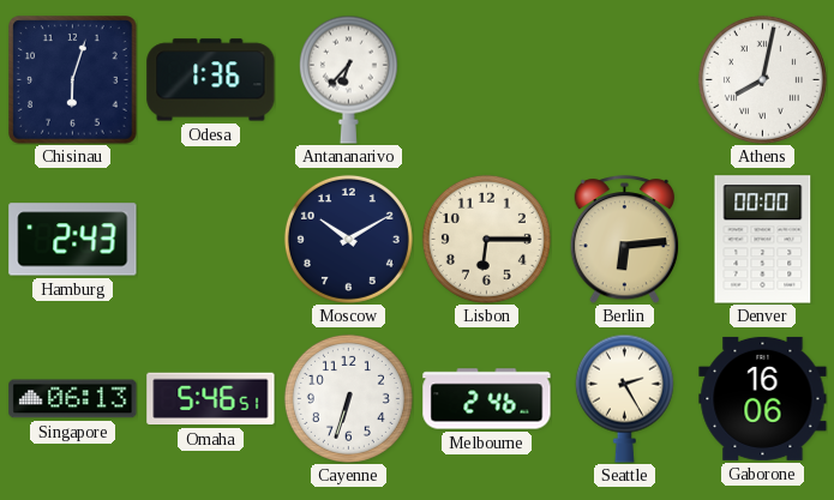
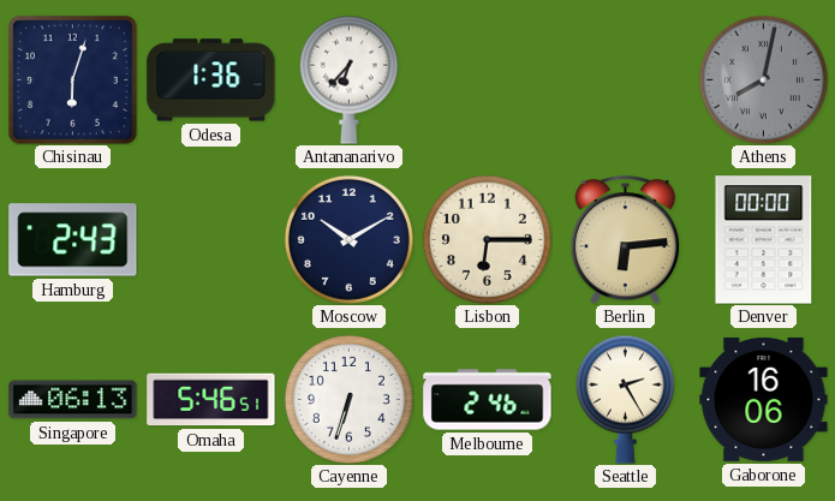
Athens dial: white -> grey
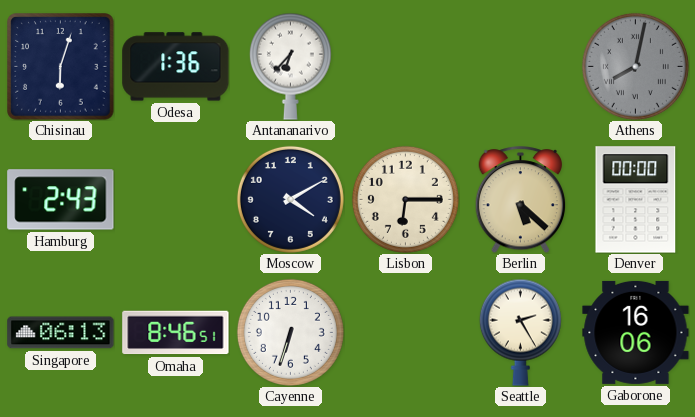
Moscow: 10:10 -> 4:10
Berlin: 6:14 -> 5:22
Omaha: 5:46 -> 8:46
Melbourne: 2:46 -> none
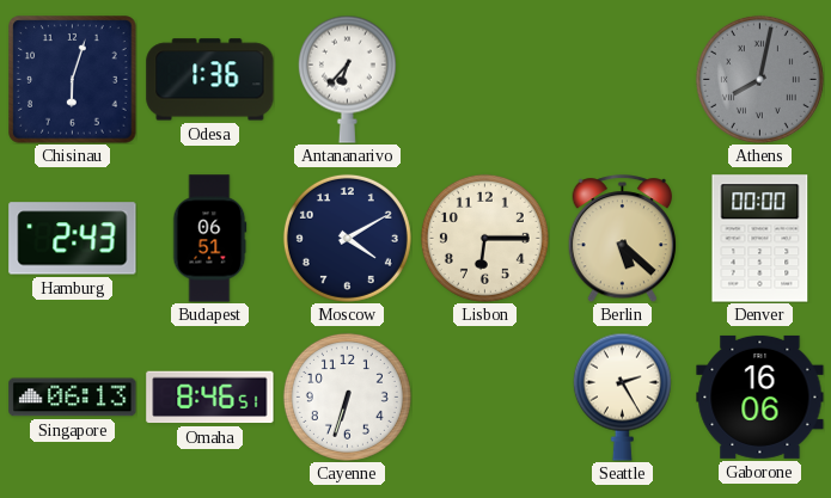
Budapest: none -> 06:51
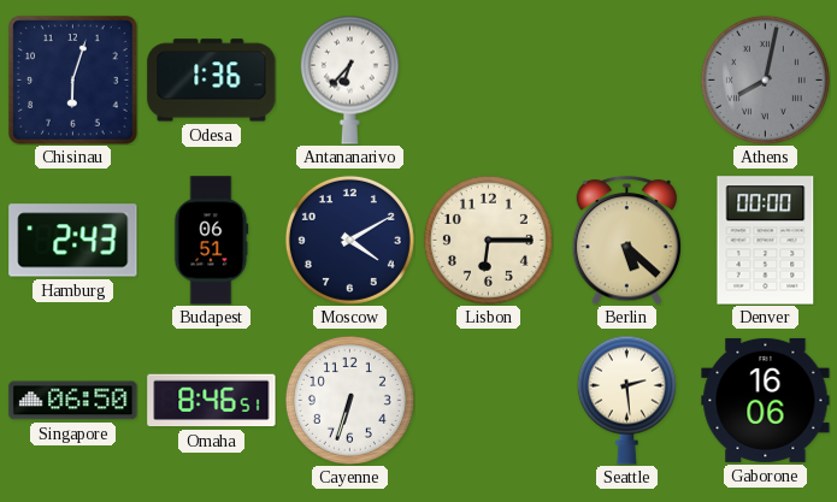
Singapore: 06:13 -> 06:50
Seattle: 2:25 -> 2:29
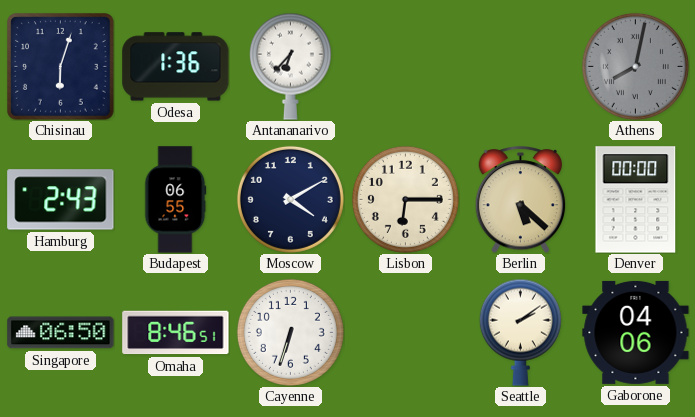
Budapest: 06:51 -> 06:55
Seattle: 2:29 -> 2:09
Gaborone: 16:06 -> 04:06
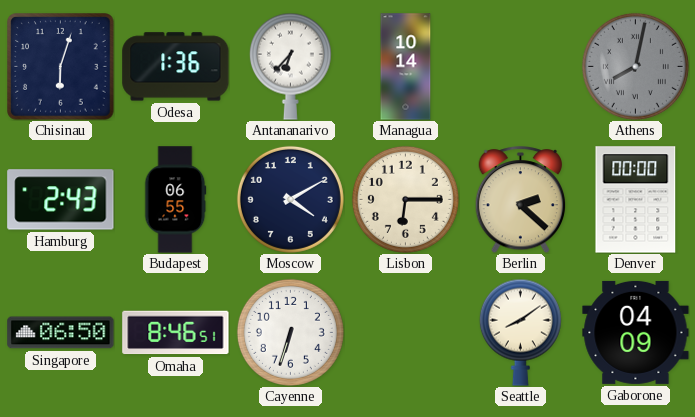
Managua: none -> 10:14
Berlin: 5:22 -> 2:22
Seattle: 2:09 -> 8:09
Gaborone: 04:06 -> 04:09
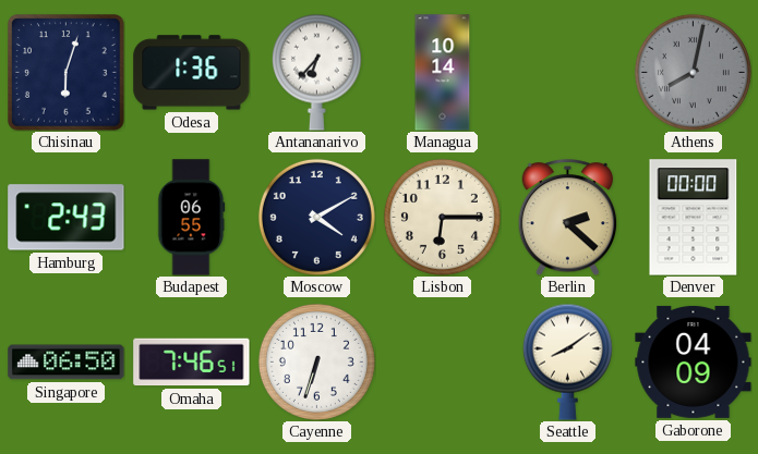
Omaha: 8:46 -> 7:46
